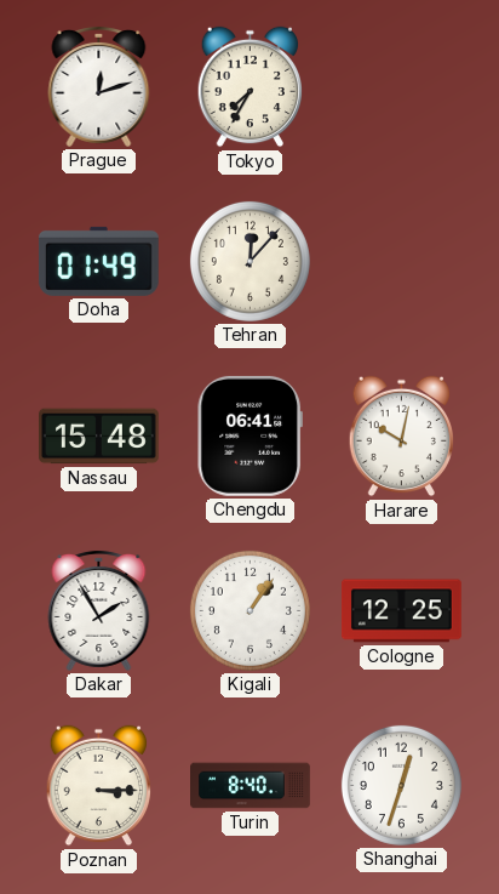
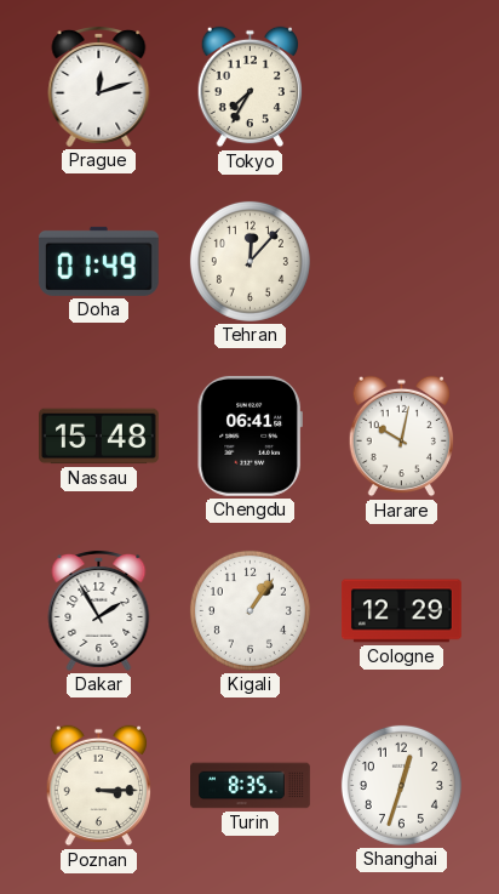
Cologne: 12:25 -> 12:29
Turin: 8:40 -> 8:35
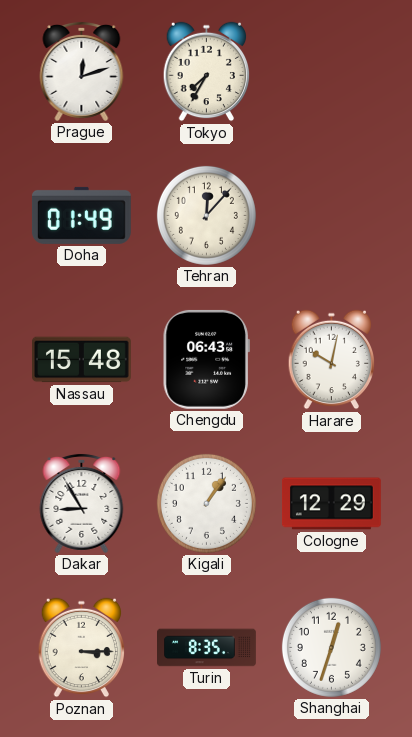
Chengdu: 06:41 -> 06:43
Dakar: 1:55 -> 8:55
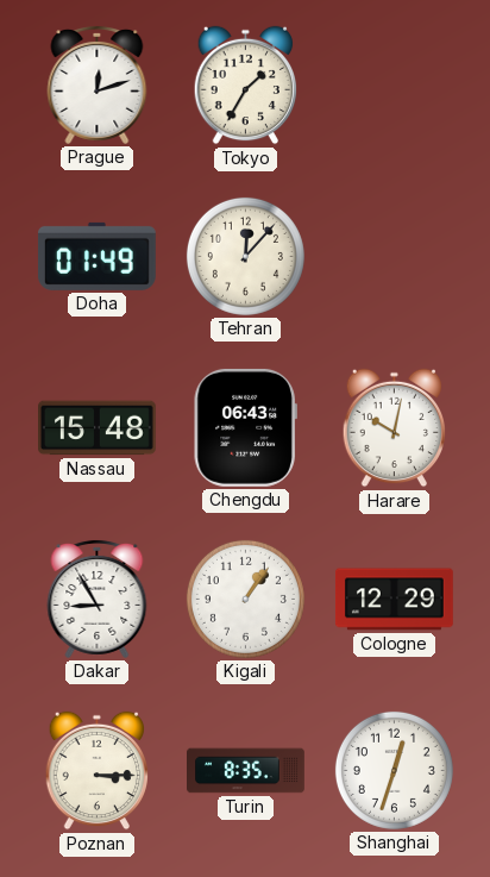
Tokyo: 7:35 -> 1:35
